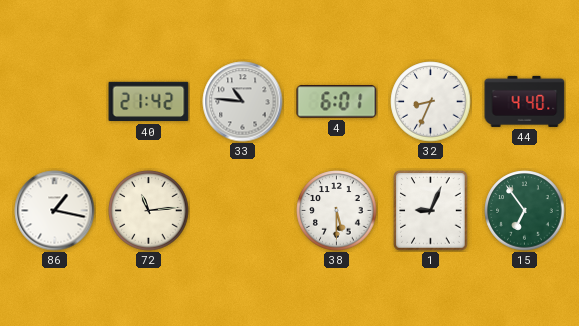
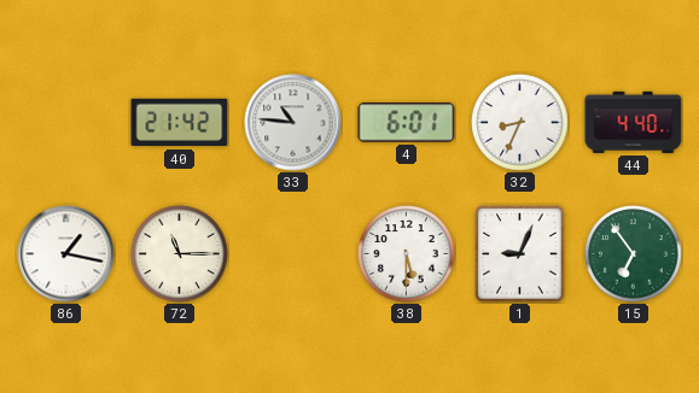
72: 11:14 -> 11:15
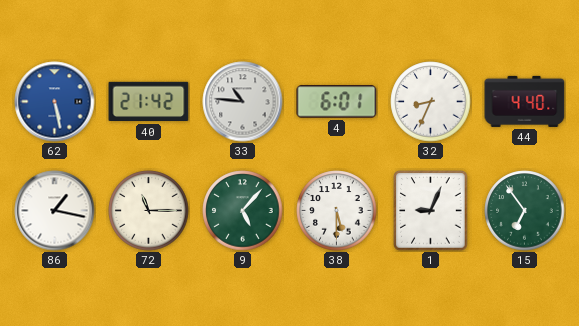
62: none -> 5:28
9: none -> 5:07
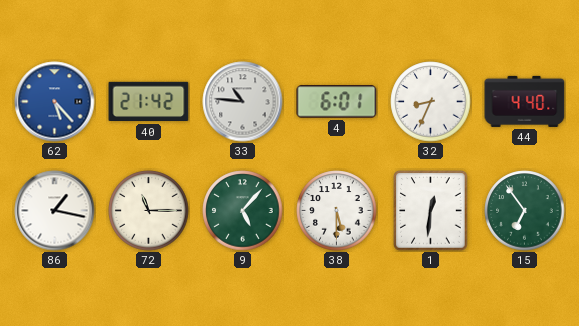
62: 5:28 -> 5:23
1: 9:04 -> 12:31
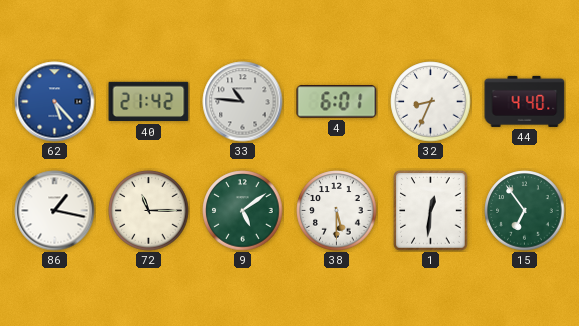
9: 5:07 -> 5:09
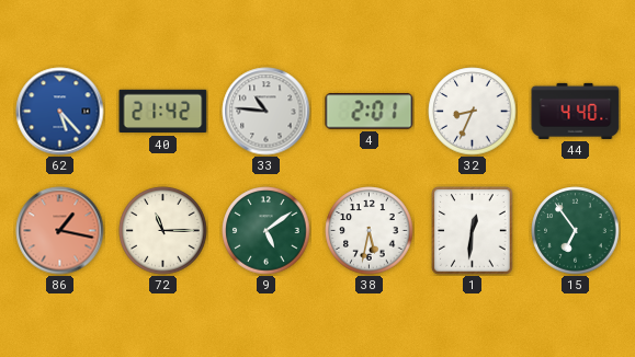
4: 6:01 -> 2:01
86 dial: white -> salmon
38: 5:30 -> 5:32
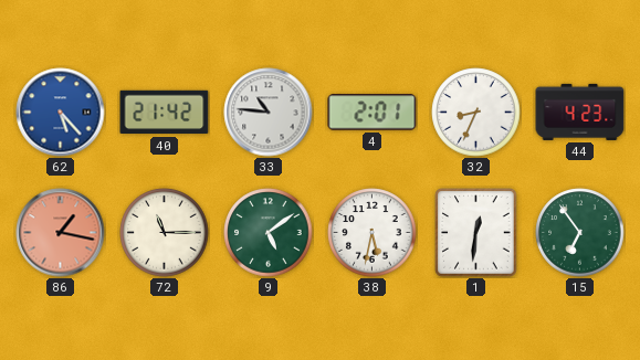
44: 4:40 -> 4:23
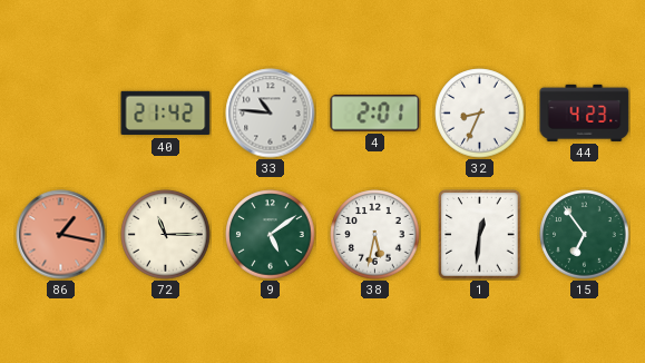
62: 5:23 -> none
